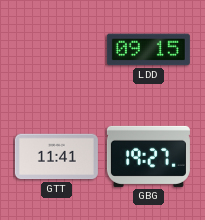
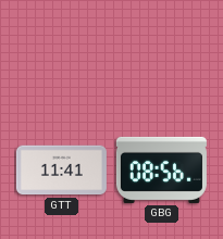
LDD: 09:15 -> none
GBG: 19:27 -> 08:56
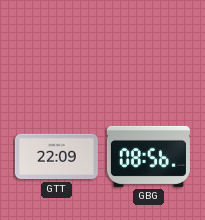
GTT: 11:41 -> 22:09
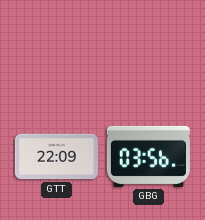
GBG: 08:56 -> 03:56
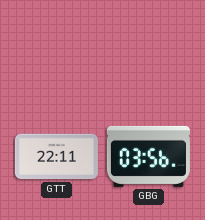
GTT: 22:09 -> 22:11
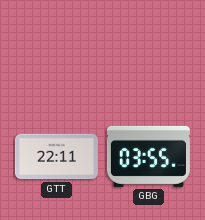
GBG: 03:56 -> 03:55
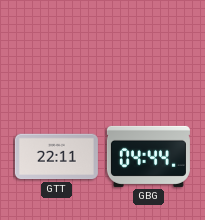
GBG: 03:55 -> 04:44
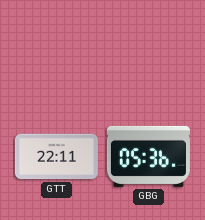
GBG: 04:44 -> 05:36
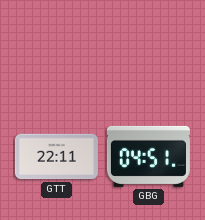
GBG: 05:36 -> 04:51
